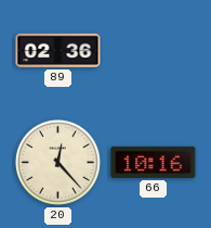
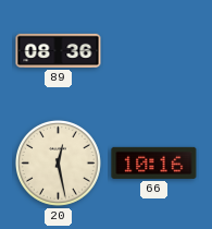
89: 02:36 -> 08:36
20: 12:23 -> 12:28
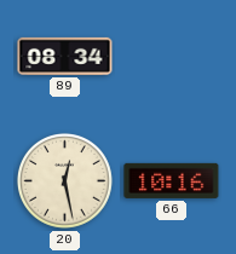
89: 08:36 -> 08:34
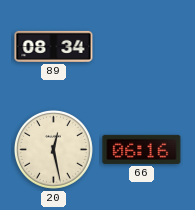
66: 10:16 -> 06:16
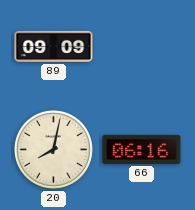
89: 08:34 -> 09:09
20: 12:28 -> 8:02
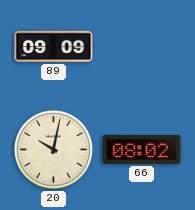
20: 8:02 -> 10:02
66: 06:16 -> 08:02
